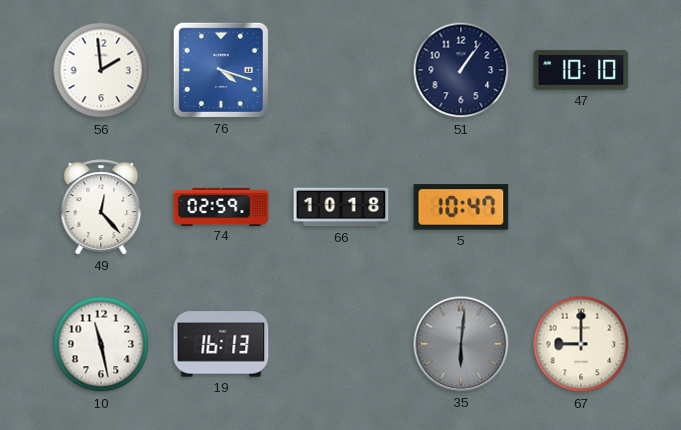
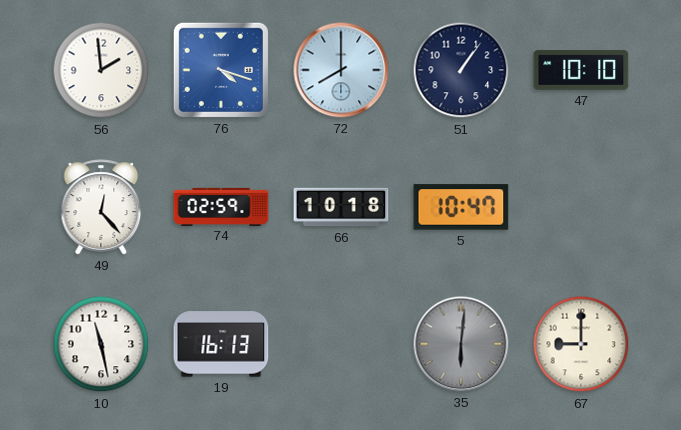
72: none -> 8:00
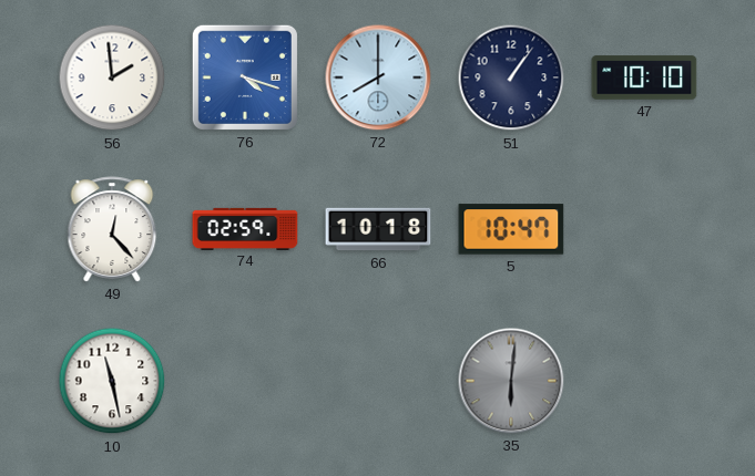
19: 16:13 -> none
67: 9:00 -> none
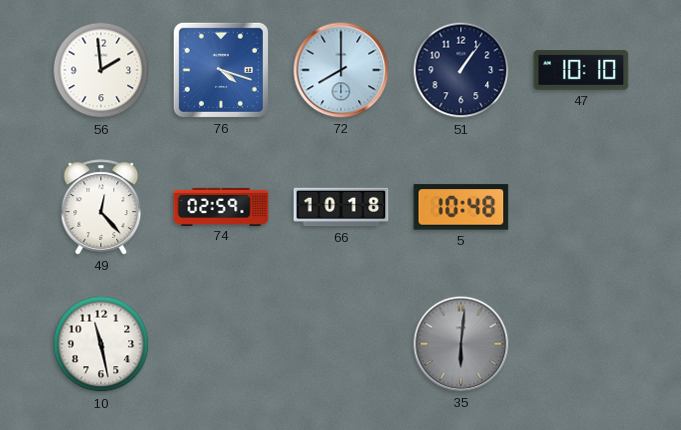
5: 10:47 -> 10:48
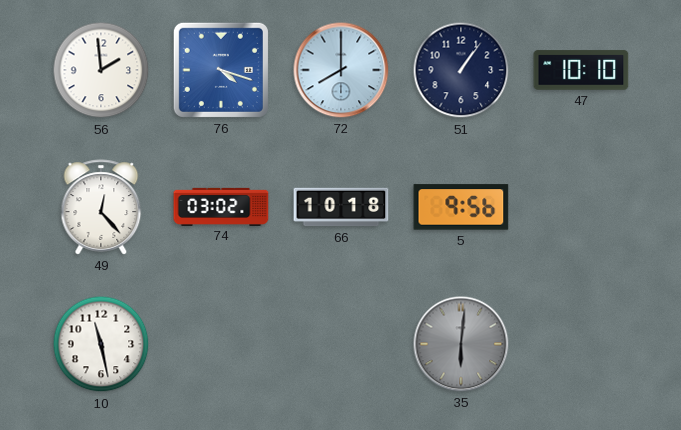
74: 02:59 -> 03:02
5: 10:48 -> 9:56
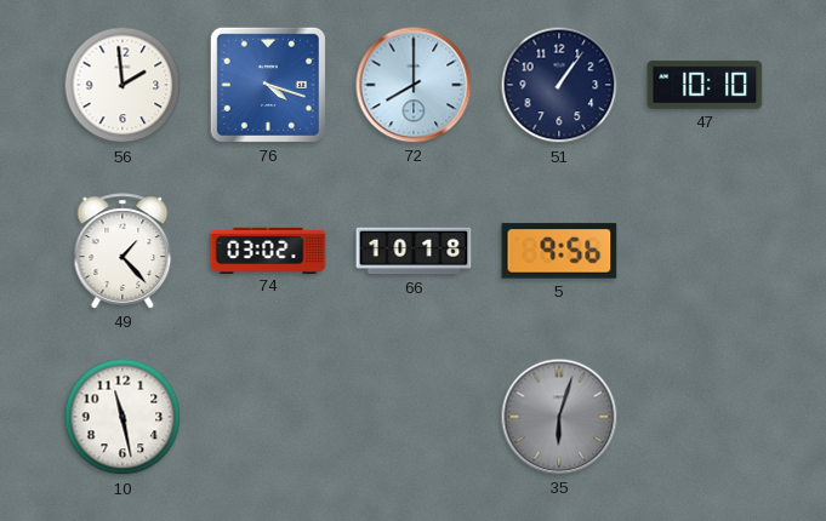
49: 12:23 -> 1:23
35: 6:01 -> 6:03
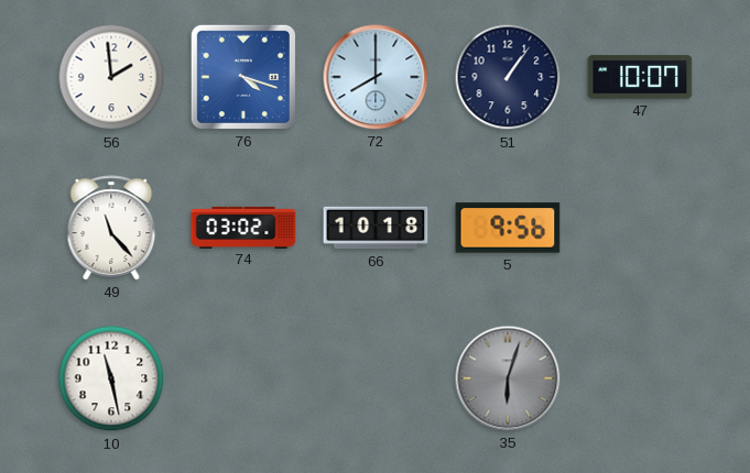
47: 10:10 -> 10:07
49: 1:23 -> 11:23
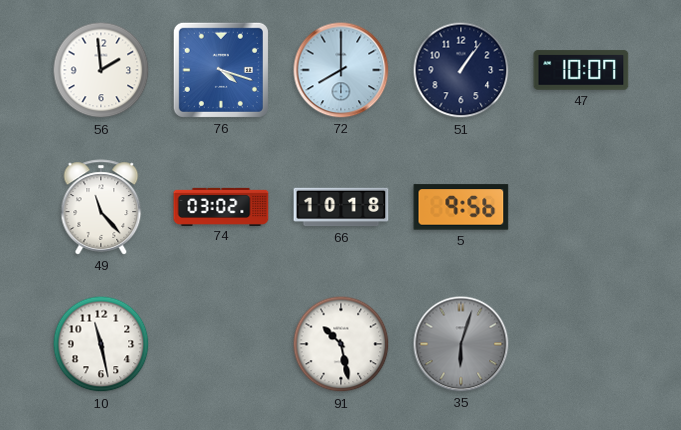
91: none -> 10:28
